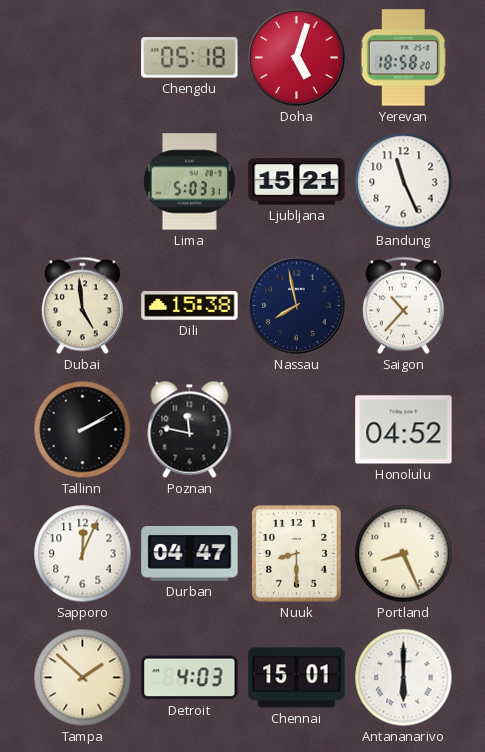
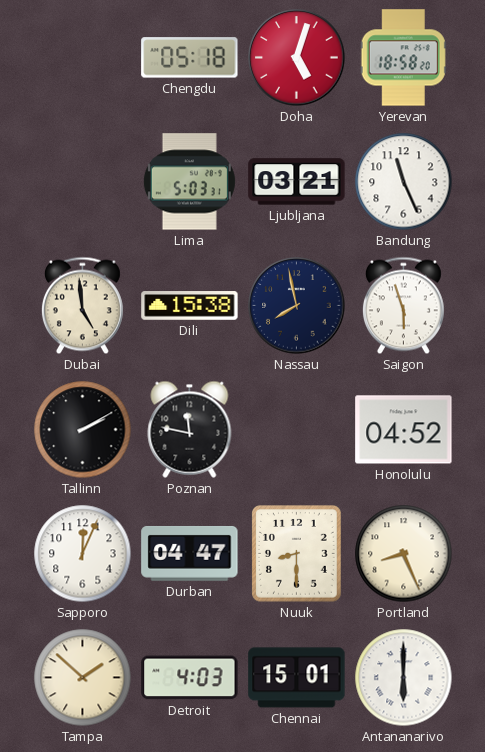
Ljubljana: 15:21 -> 03:21
Saigon: 10:37 -> 5:57
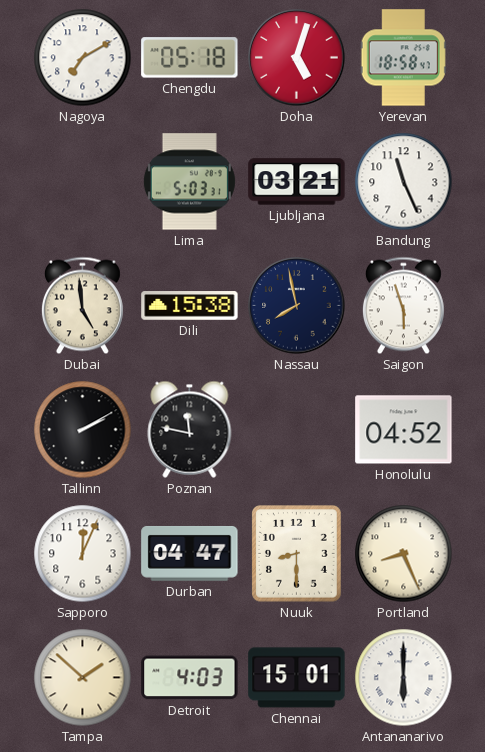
Nagoya: none -> 7:10
Yerevan: 18:58:20 -> 18:58:47
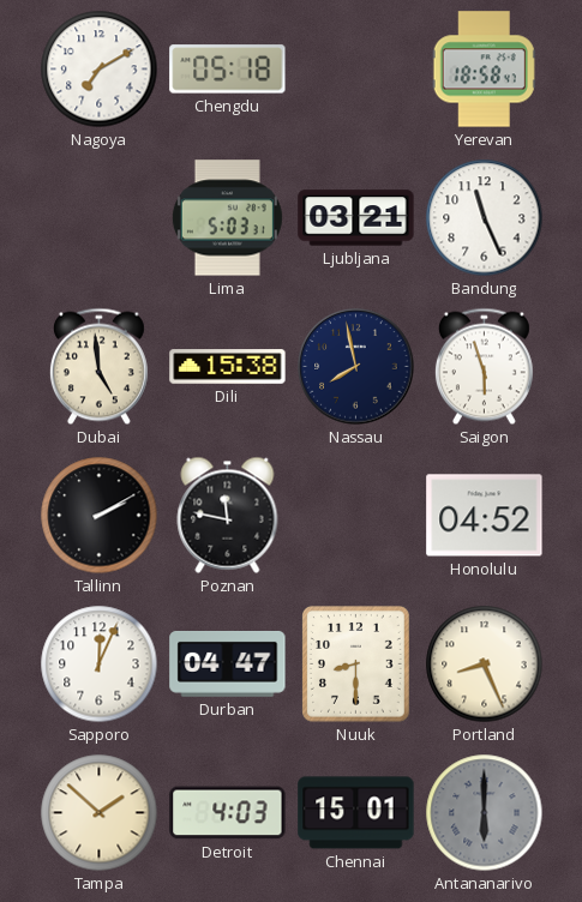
Doha: 5:03 -> none
Antananarivo dial: white -> grey
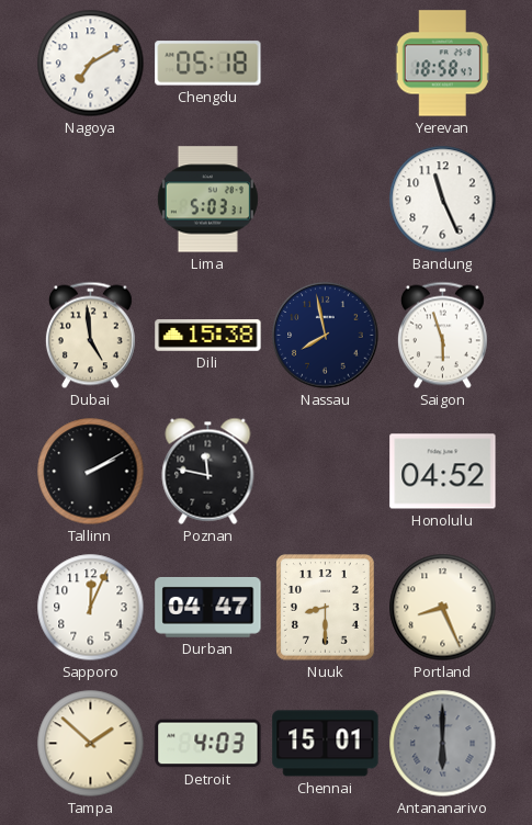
Ljubljana: 03:21 -> none
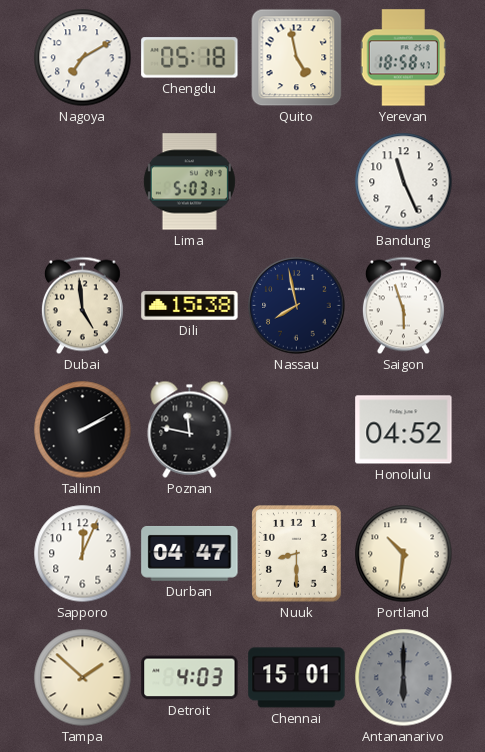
Quito: none -> 4:58
Portland: 8:26 -> 10:31
